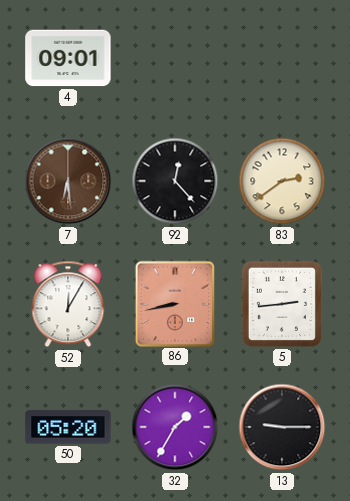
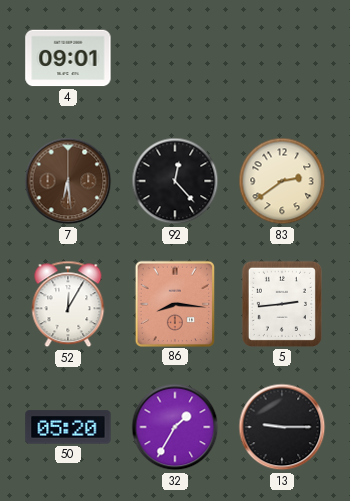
86: 8:43 -> 8:16
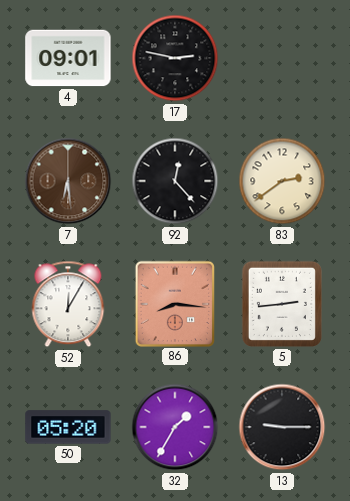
17: none -> 2:47
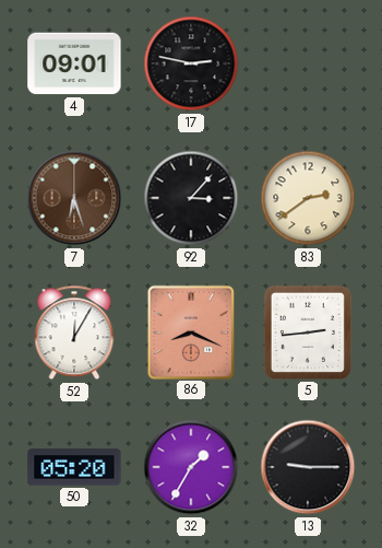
7: 6:29 -> 6:27
92: 12:23 -> 3:07
86: 8:16 -> 8:19
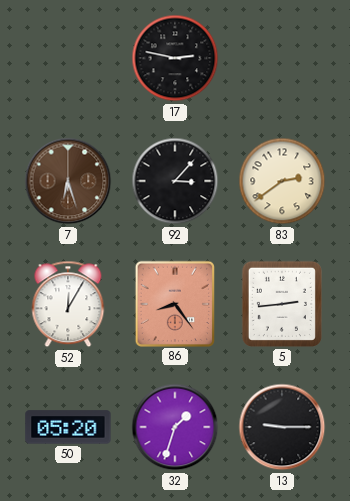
4: 09:01 -> none
86: 8:19 -> 8:24
32: 1:35 -> 1:33
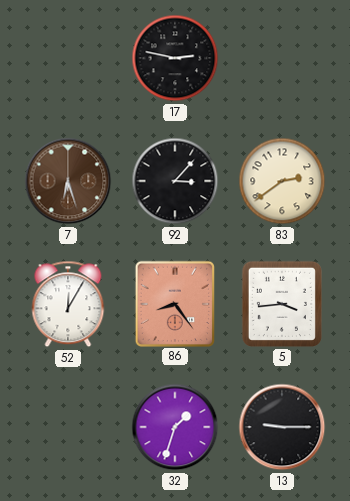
5: 2:44 -> 3:44
50: 05:20 -> none
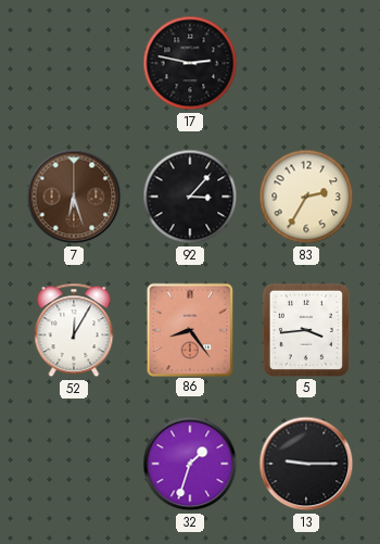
83: 2:39 -> 2:35
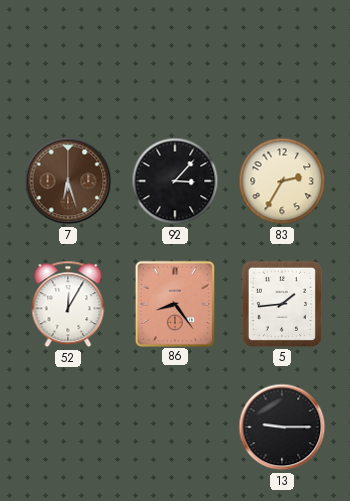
17: 2:47 -> none
5: 3:44 -> 1:44
32: 1:33 -> none
